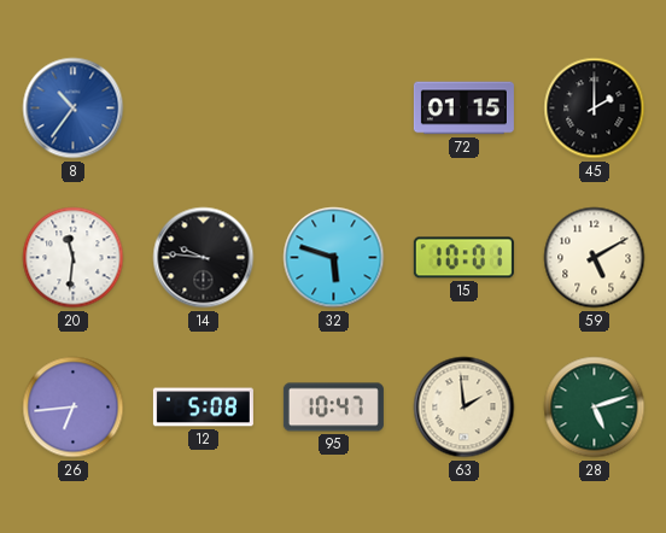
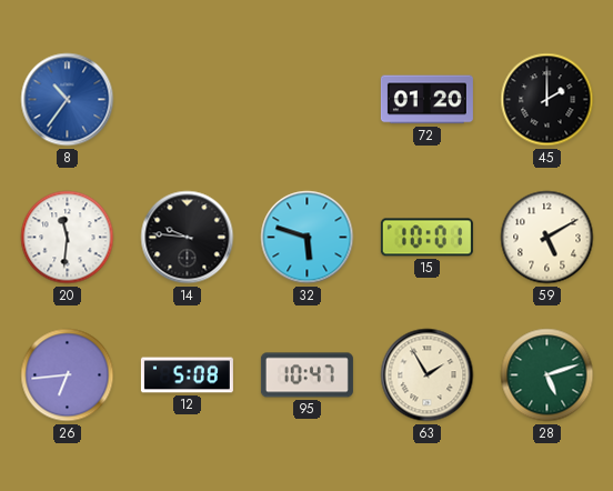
72: 01:15 -> 01:20
63: 1:59 -> 1:55
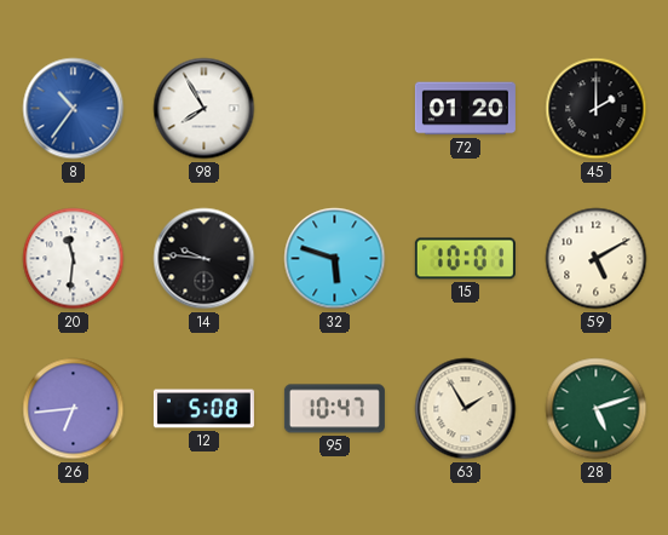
98: none -> 7:55
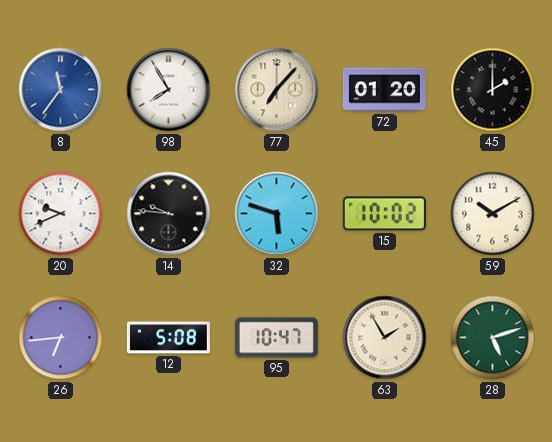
8: 10:36 -> 11:36
77: none -> 7:07
20: 11:31 -> 9:41
15: 10:01 -> 10:02
59: 5:10 -> 10:10
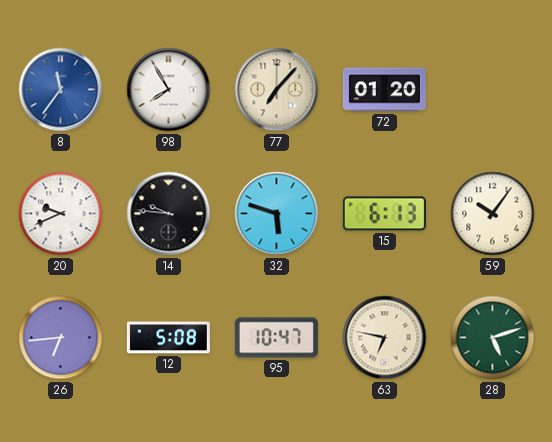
45: 2:00 -> none
15: 10:02 -> 6:13
59: 10:10 -> 10:06
63: 1:55 -> 6:47
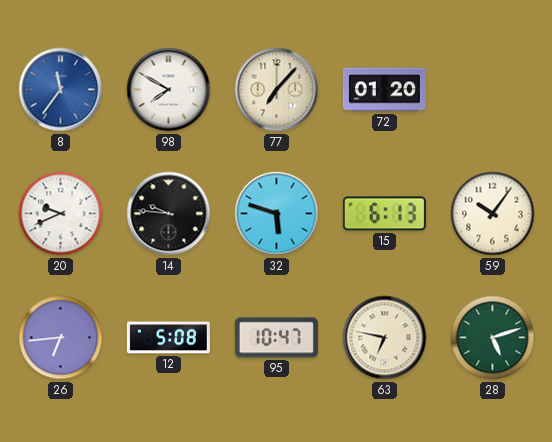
98: 7:55 -> 7:50
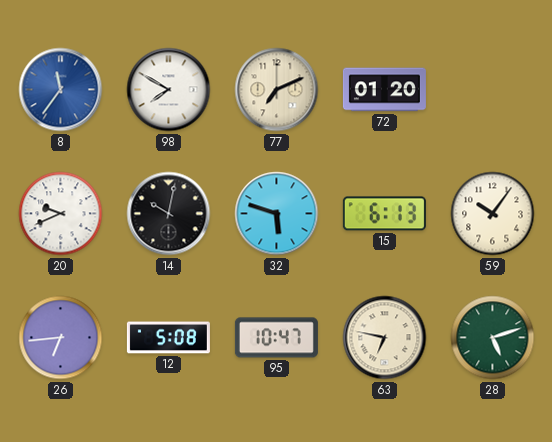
77: 7:07 -> 7:11
14: 9:46 -> 10:02
